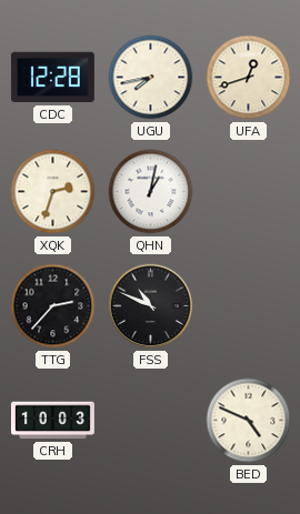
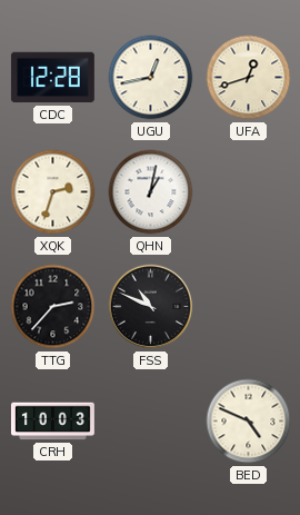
UGU: 7:43 -> 12:43
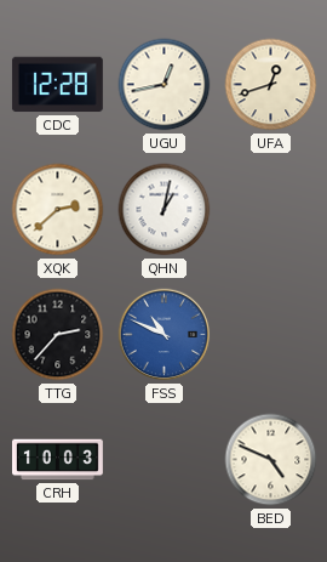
XQK: 2:33 -> 2:38
FSS dial: black -> blue
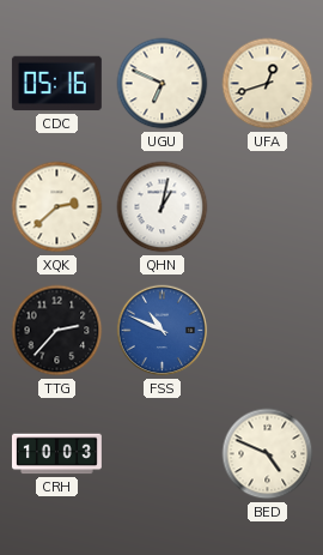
CDC: 12:28 -> 05:16
UGU: 12:43 -> 6:49
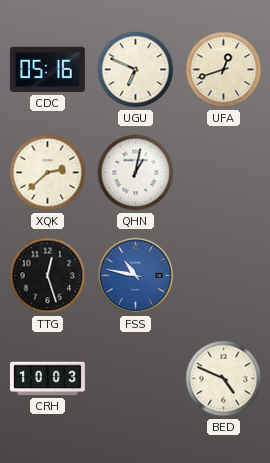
TTG: 2:37 -> 12:27
FSS: 10:49 -> 10:47
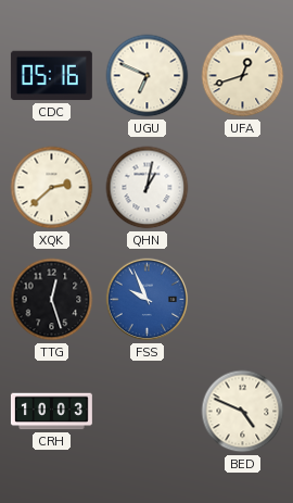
FSS: 10:47 -> 9:56
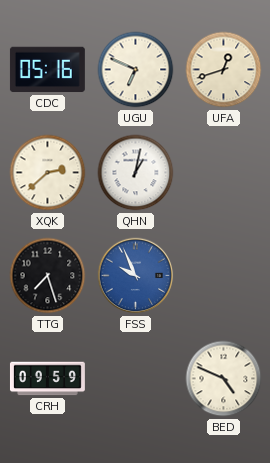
TTG: 12:27 -> 7:27
CRH: 10:03 -> 09:59
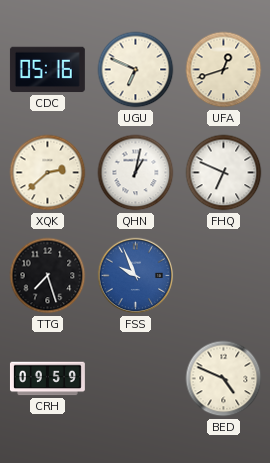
FHQ: none -> 6:49
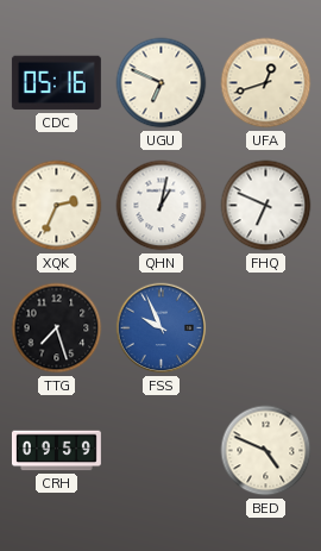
XQK: 2:38 -> 2:34
